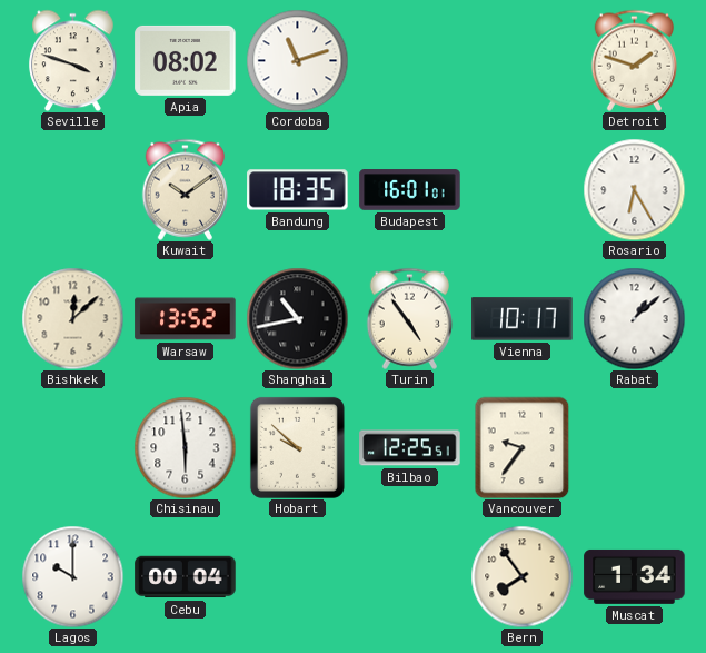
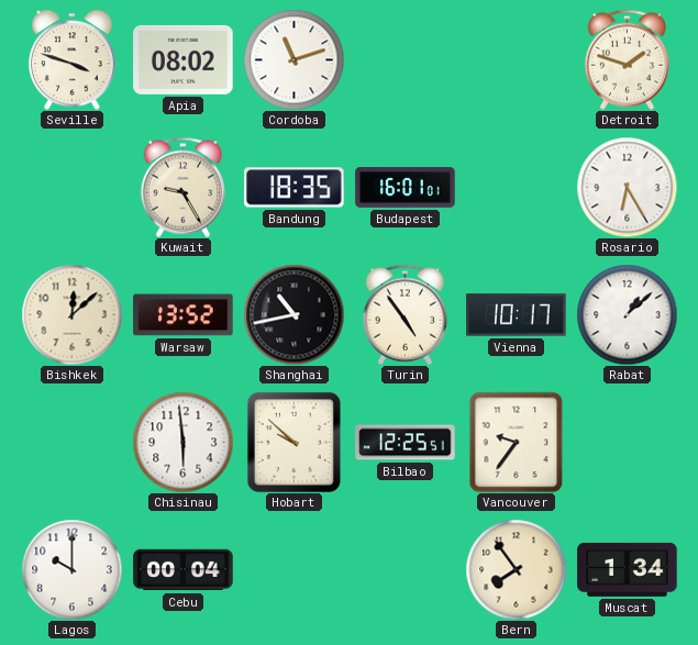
Kuwait: 10:09 -> 9:25
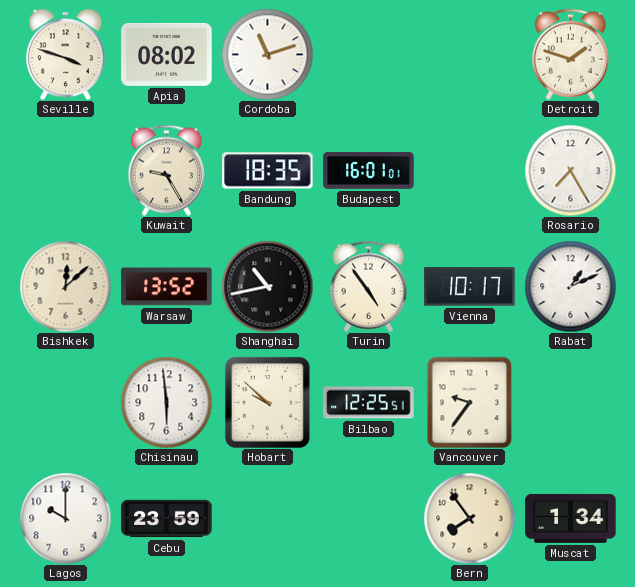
Rosario: 6:25 -> 7:25
Rabat: 1:08 -> 1:11
Cebu: 00:04 -> 23:59
